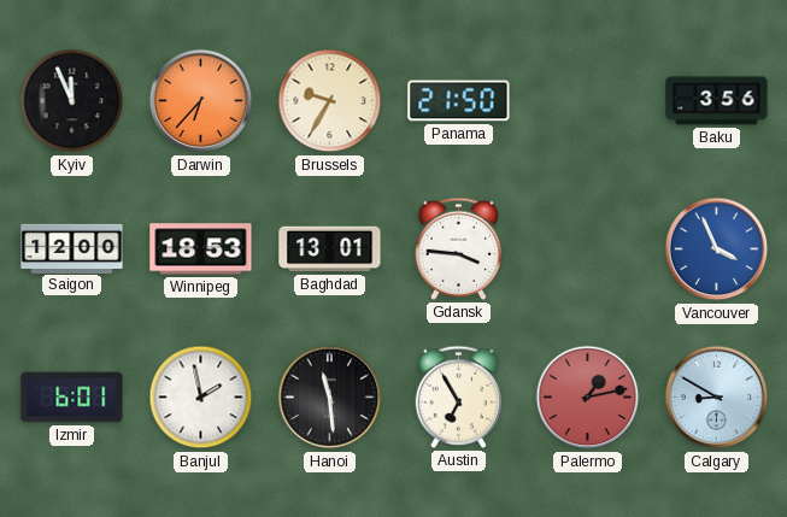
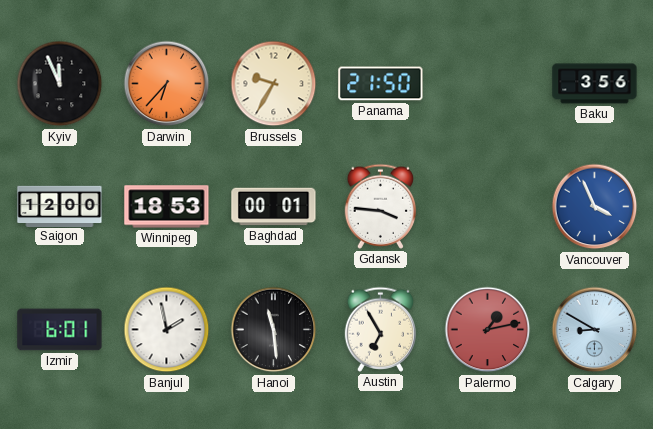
Baghdad: 13:01 -> 00:01
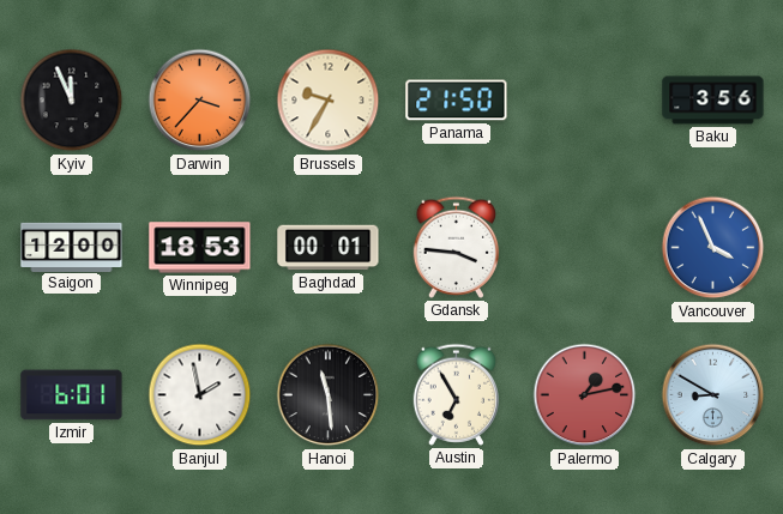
Darwin: 6:37 -> 3:37
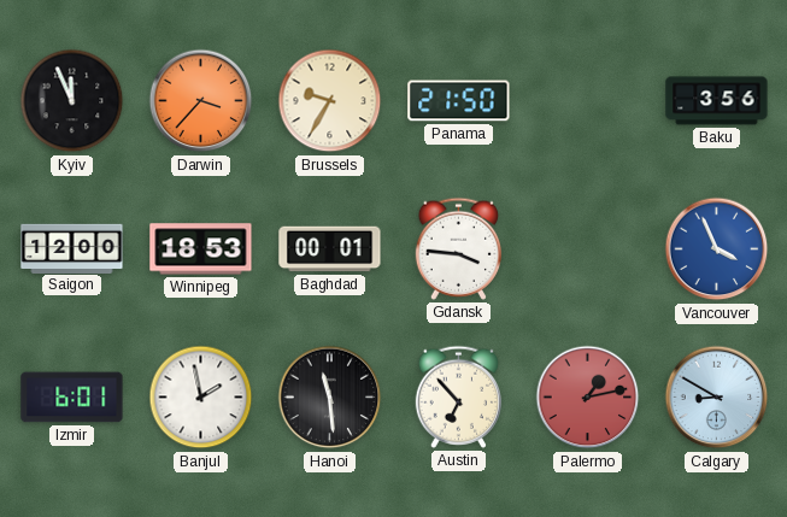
Austin: 6:55 -> 6:53
